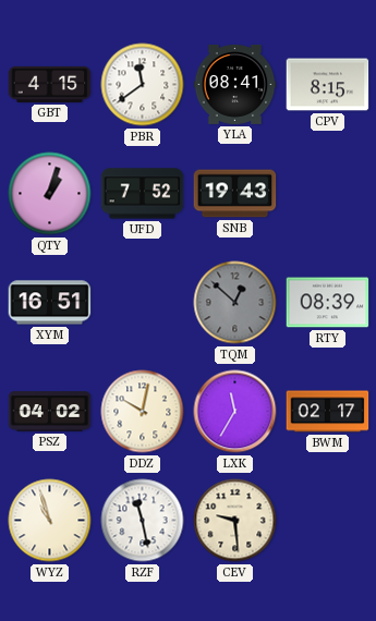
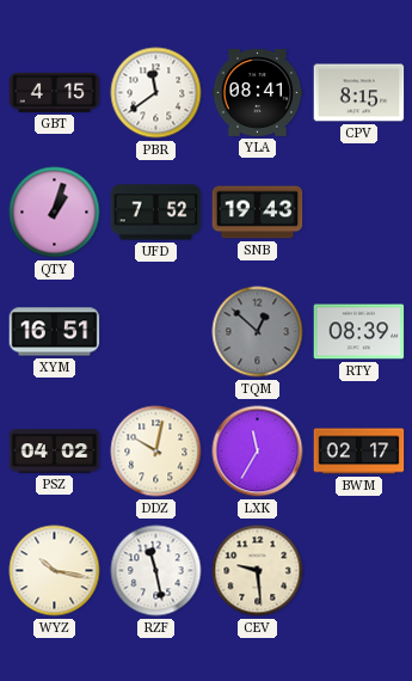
WYZ: 10:57 -> 10:17
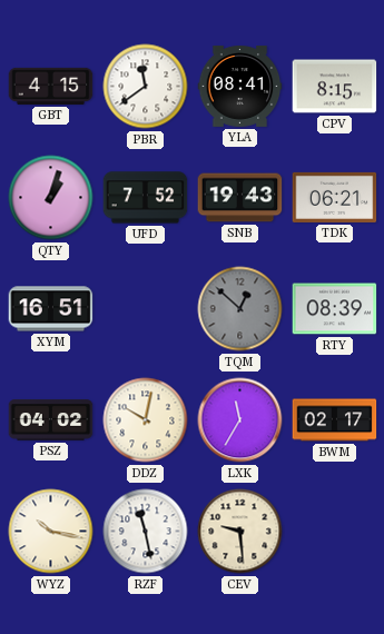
TDK: none -> 06:21
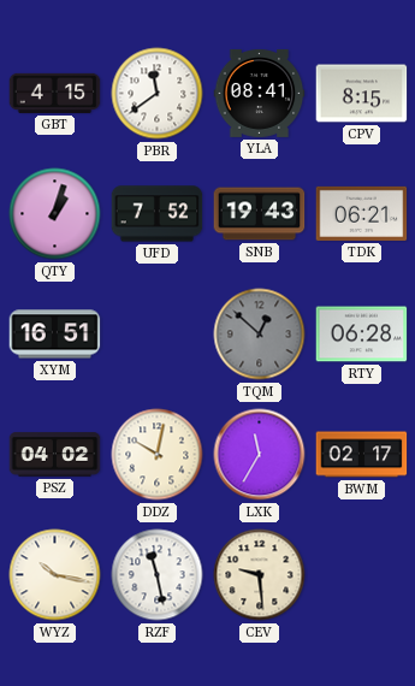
RTY: 08:39 -> 06:28
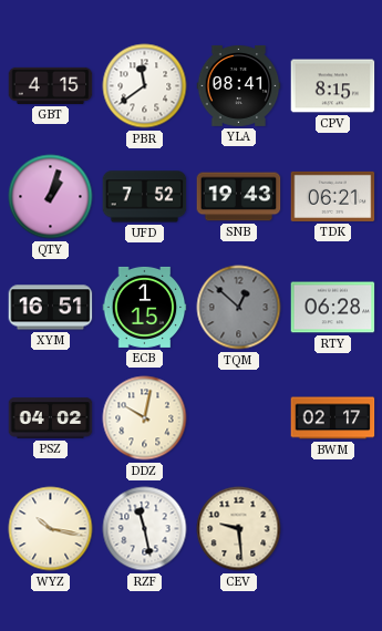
ECB: none -> 1:15
LXK: 11:35 -> none
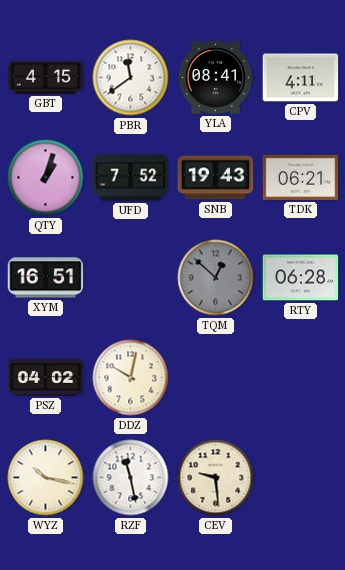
CPV: 8:15 -> 4:11
ECB: 1:15 -> none
BWM: 02:17 -> none
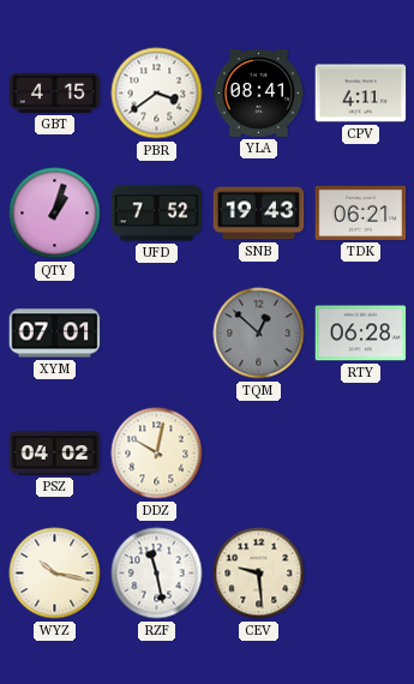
PBR: 11:39 -> 3:39
XYM: 16:51 -> 07:01
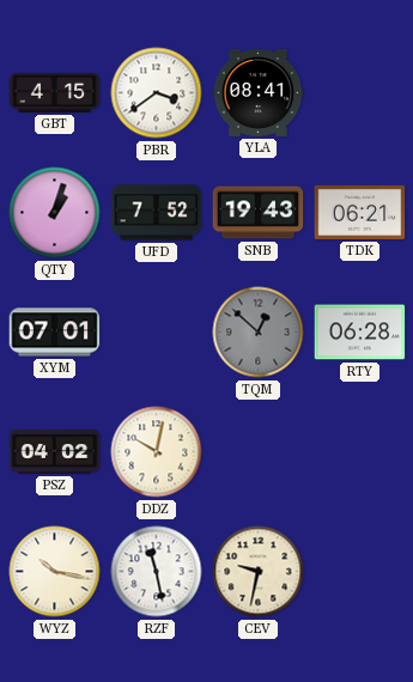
CPV: 4:11 -> none
CEV: 9:29 -> 9:32
